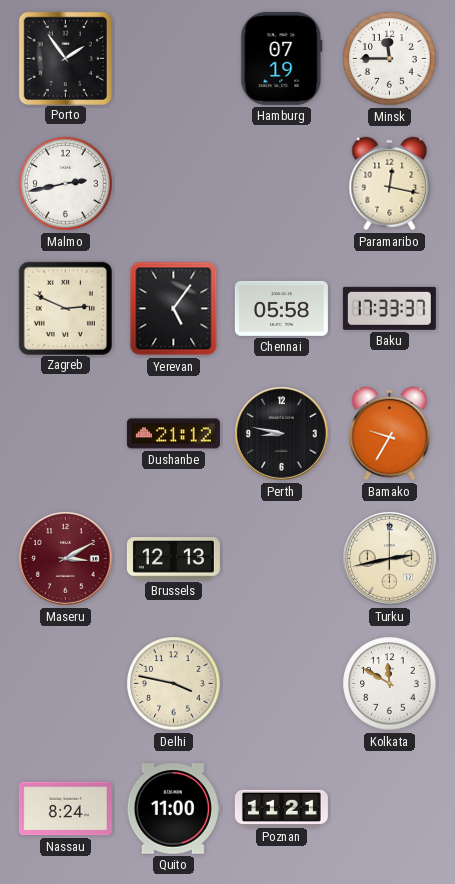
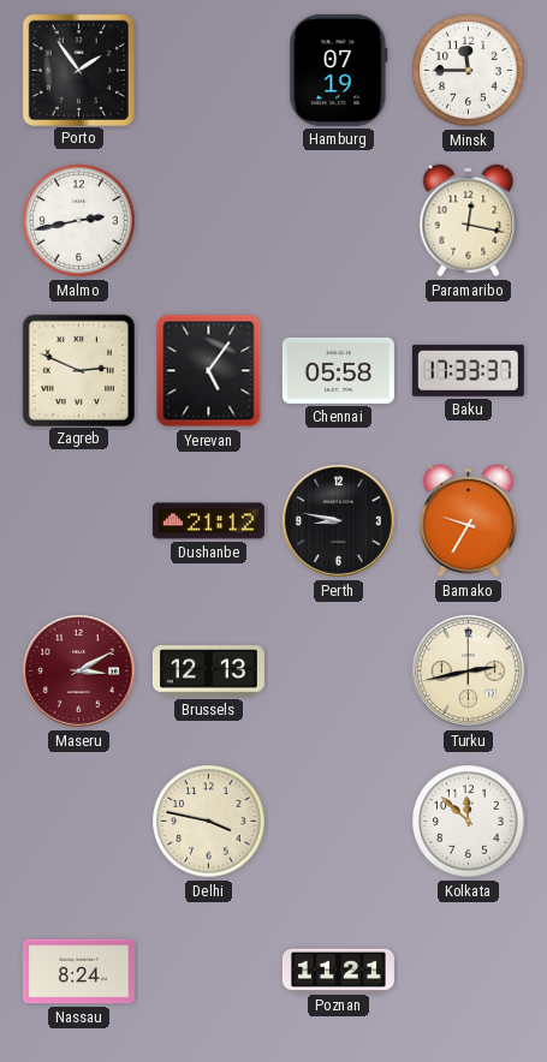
Kolkata: 11:50 -> 11:52
Quito: 11:00 -> none
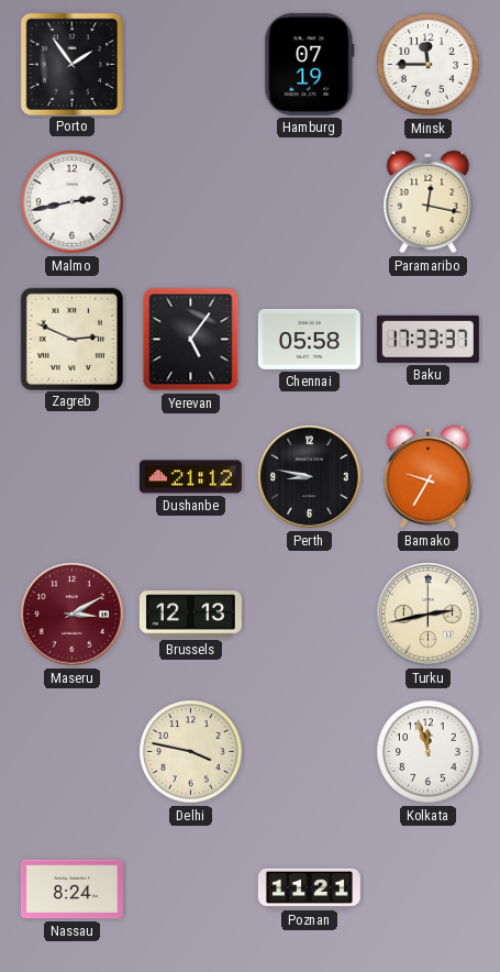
Kolkata: 11:52 -> 11:57
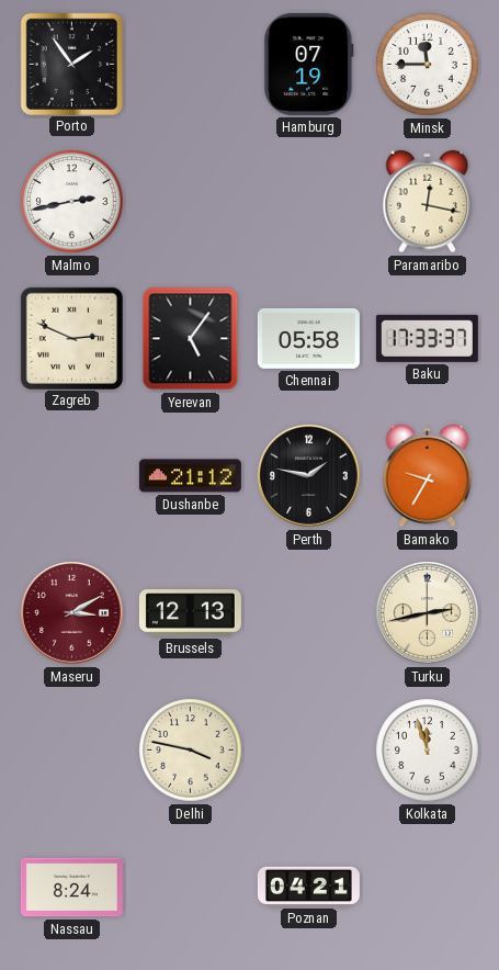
Perth: 8:47 -> 1:47
Poznan: 11:21 -> 04:21
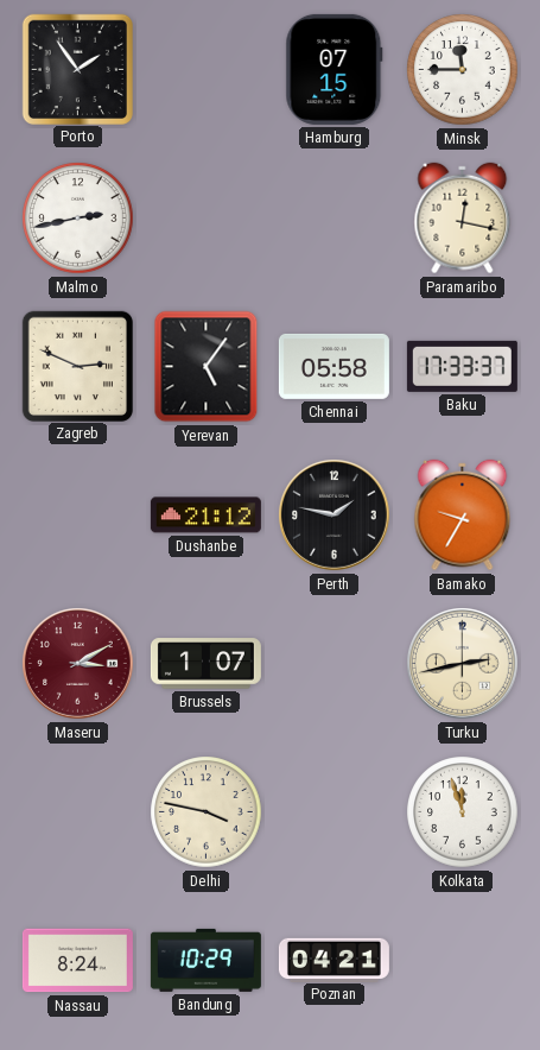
Hamburg: 07:19 -> 07:15
Brussels: 12:13 -> 1:07
Bandung: none -> 10:29
